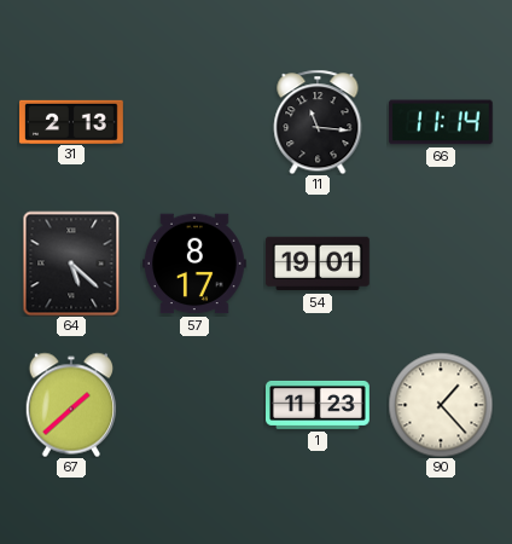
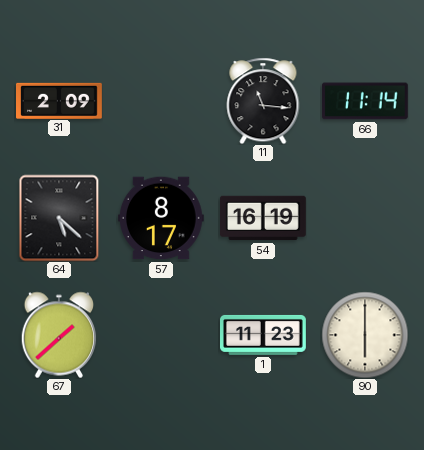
31: 2:13 -> 2:09
54: 19:01 -> 16:19
90: 1:23 -> 6:00
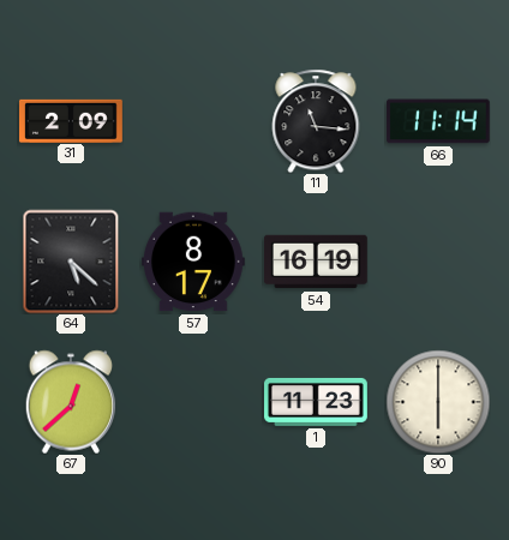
67: 1:38 -> 12:38
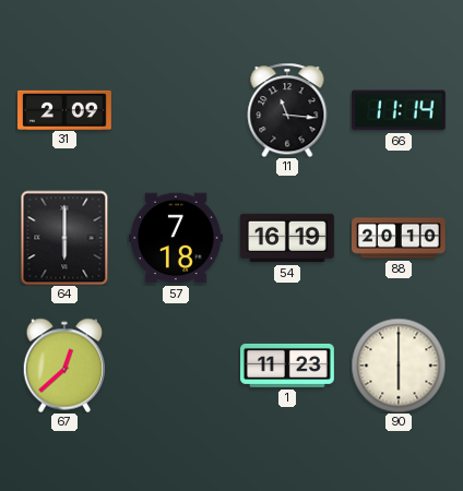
64: 5:22 -> 6:00
57: 8:17 -> 7:18
88: none -> 20:10
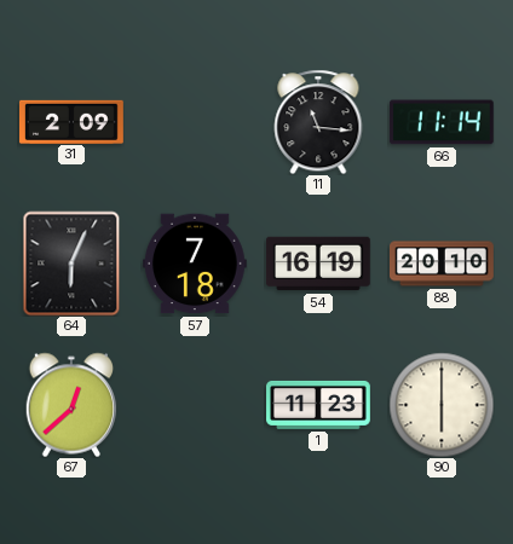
64: 6:00 -> 6:04
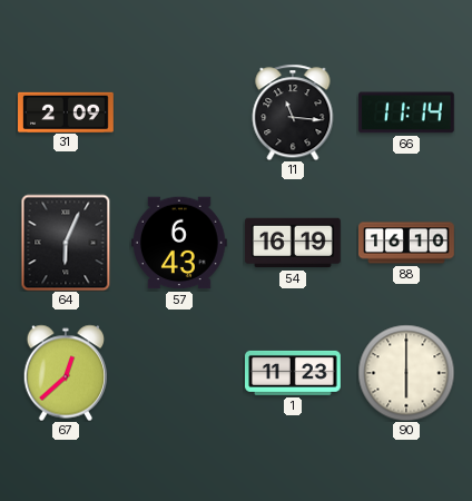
57: 7:18 -> 6:43
88: 20:10 -> 16:10
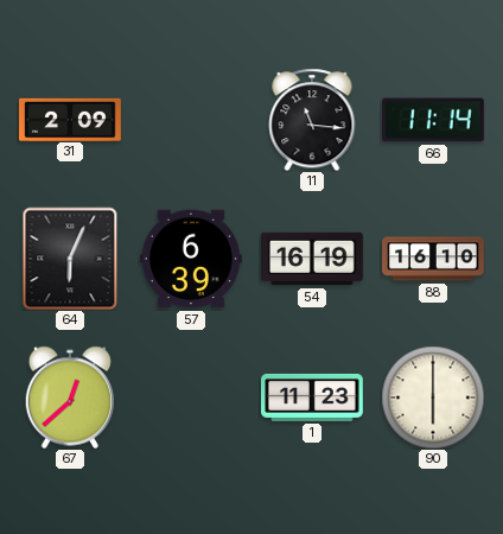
57: 6:43 -> 6:39
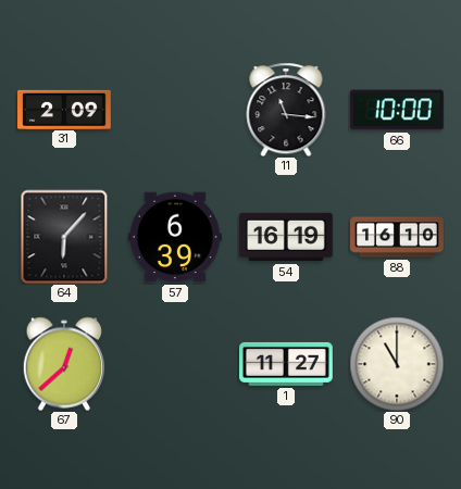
66: 11:14 -> 10:00
64: 6:04 -> 6:07
1: 11:23 -> 11:27
90: 6:00 -> 11:00
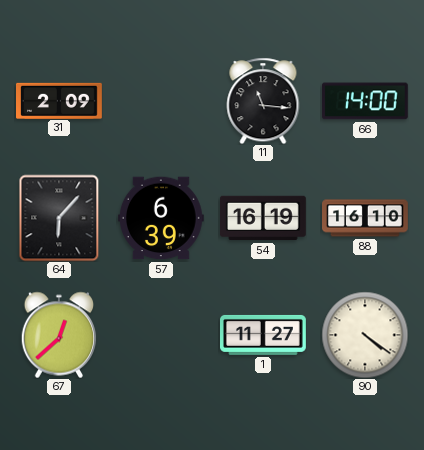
66: 10:00 -> 14:00
90: 11:00 -> 4:21
